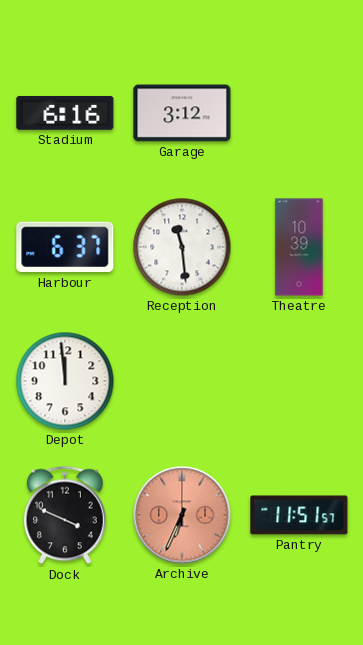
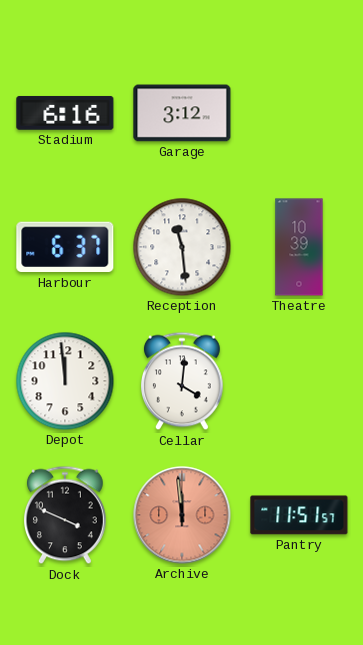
Cellar: none -> 4:01
Archive: 6:34 -> 11:59
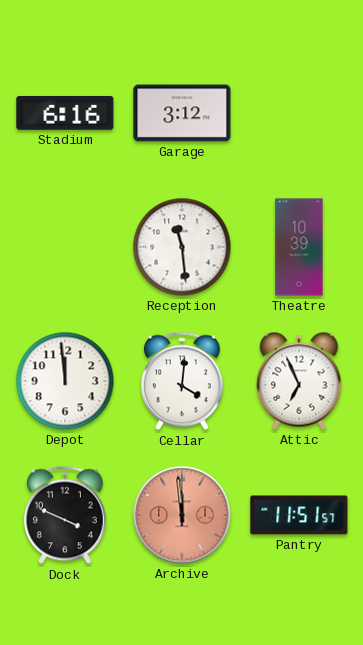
Harbour: 6:37 -> none
Attic: none -> 6:56
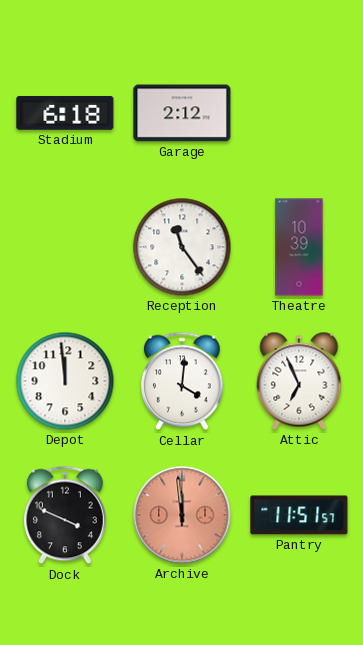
Stadium: 6:16 -> 6:18
Garage: 3:12 -> 2:12
Reception: 11:29 -> 11:24
